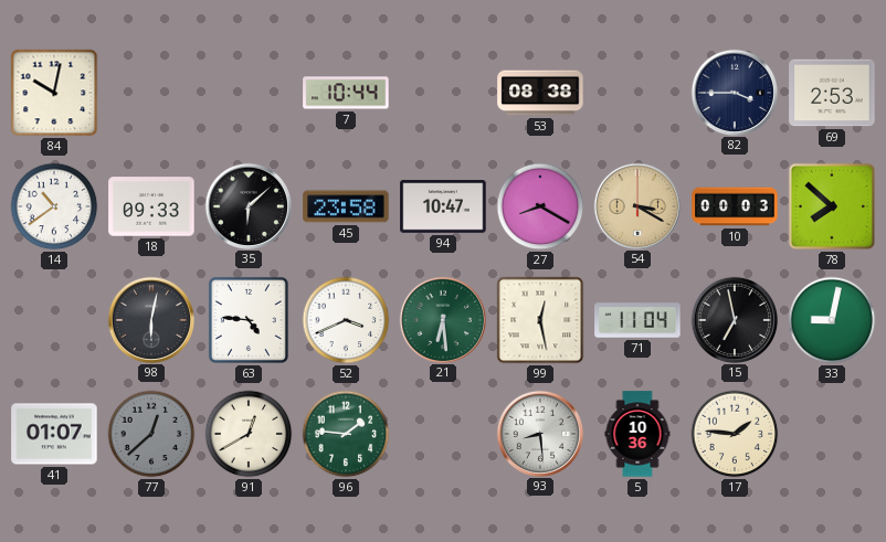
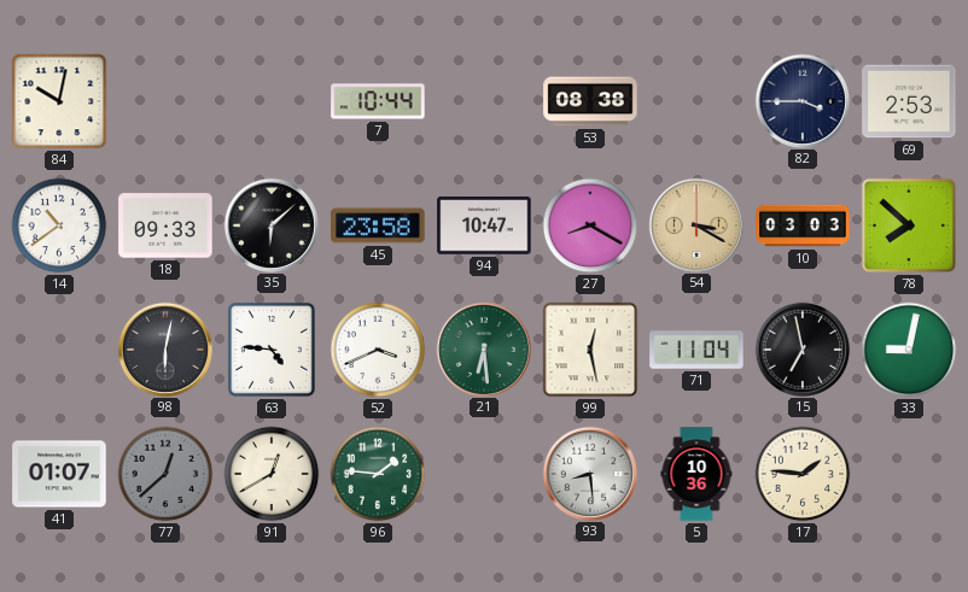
10: 00:03 -> 03:03
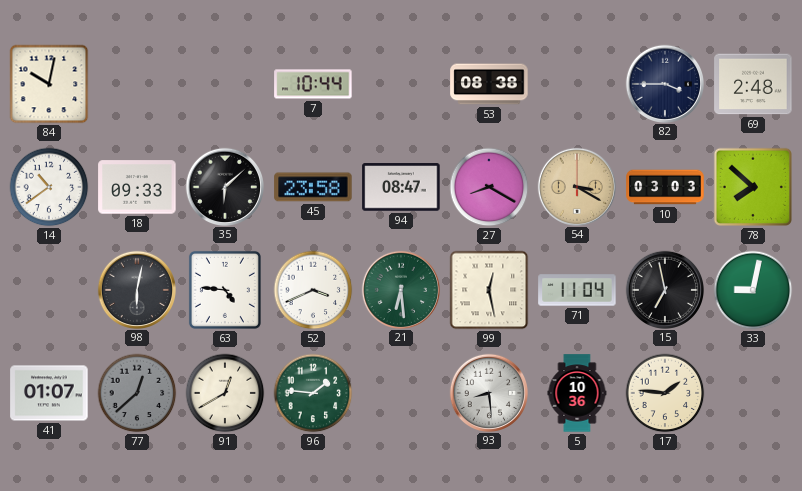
69: 2:53 -> 2:48
94: 10:47 -> 08:47
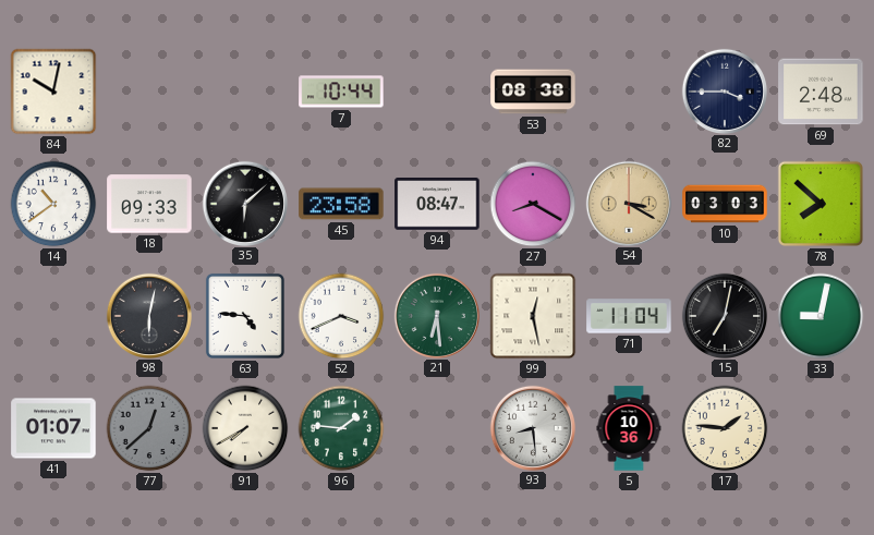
15: 6:58 -> 7:02
91: 12:40 -> 7:40
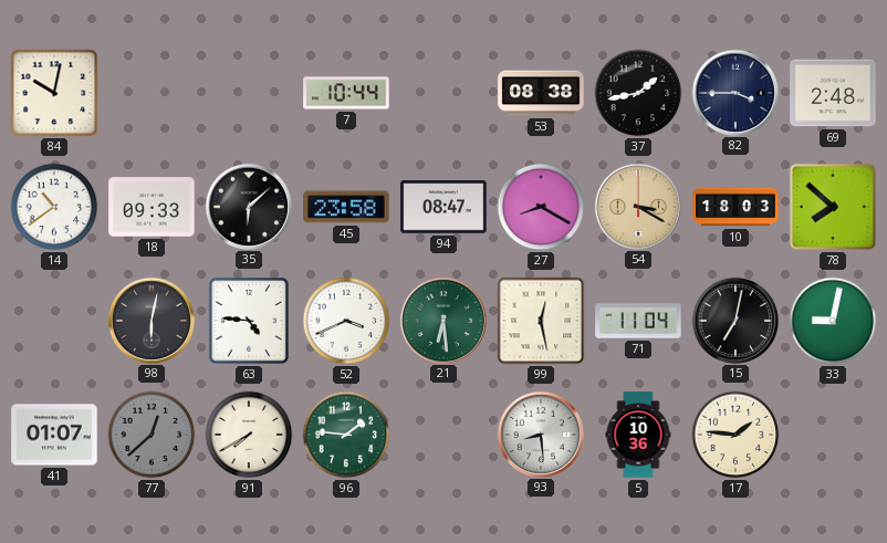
37: none -> 1:43
10: 03:03 -> 18:03
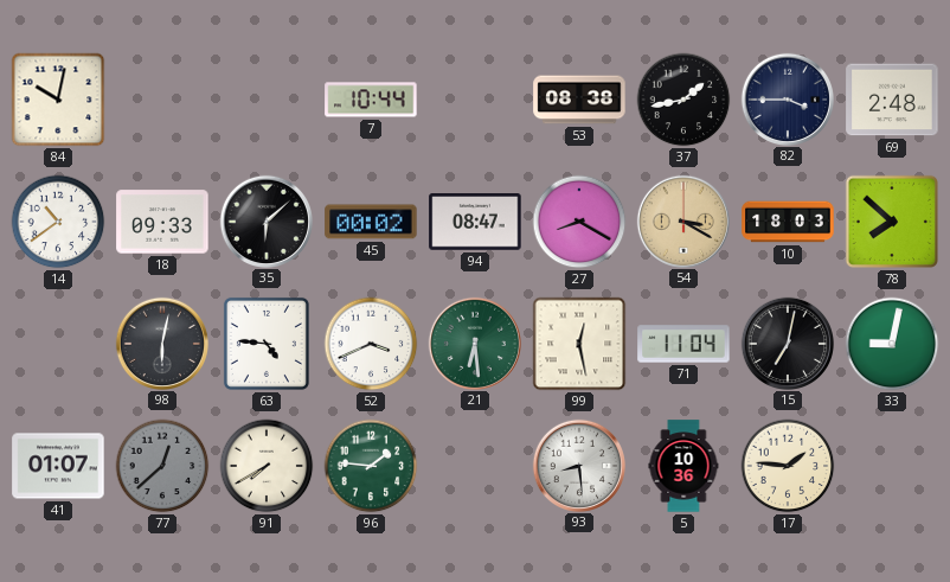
45: 23:58 -> 00:02
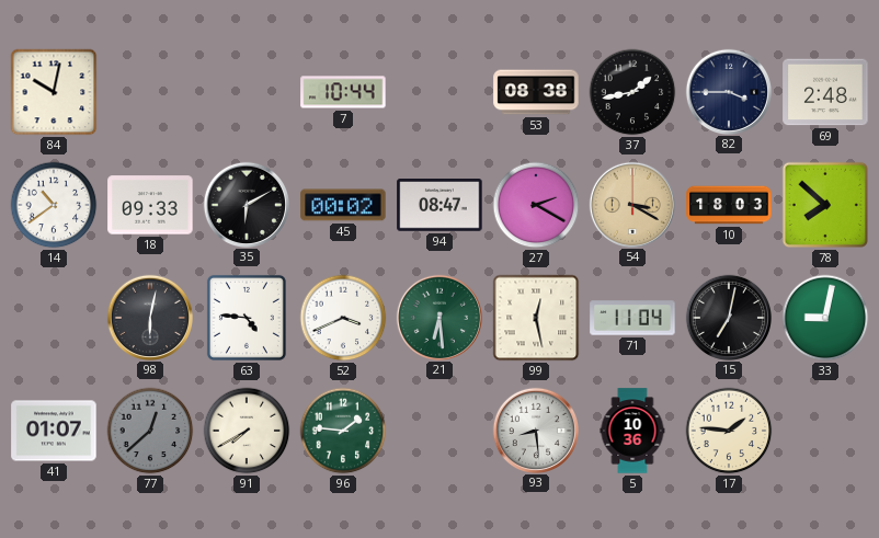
35: 6:08 -> 6:10
27: 8:20 -> 2:20
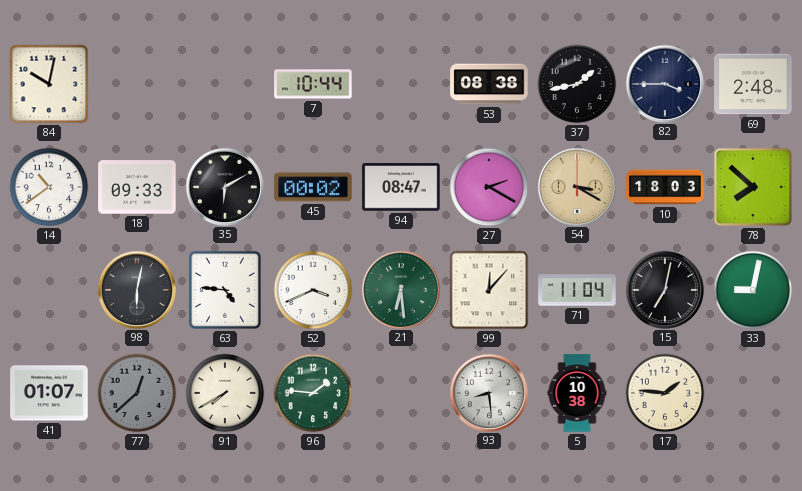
99: 12:28 -> 12:07
5: 10:36 -> 10:38
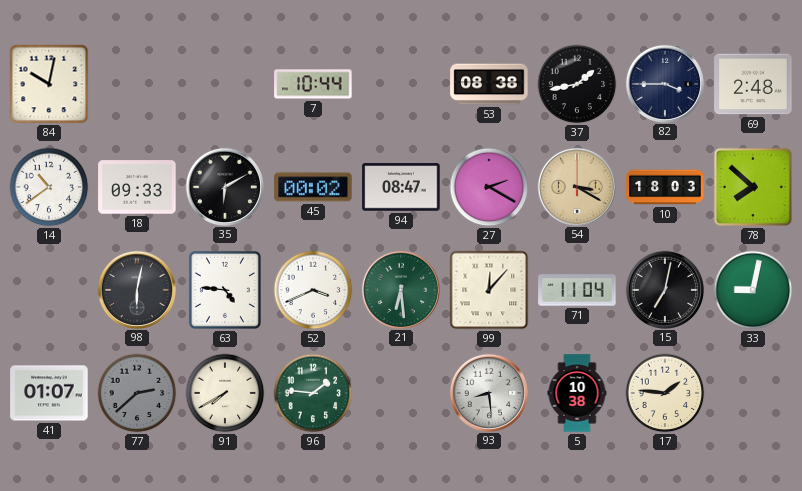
77: 12:38 -> 2:38
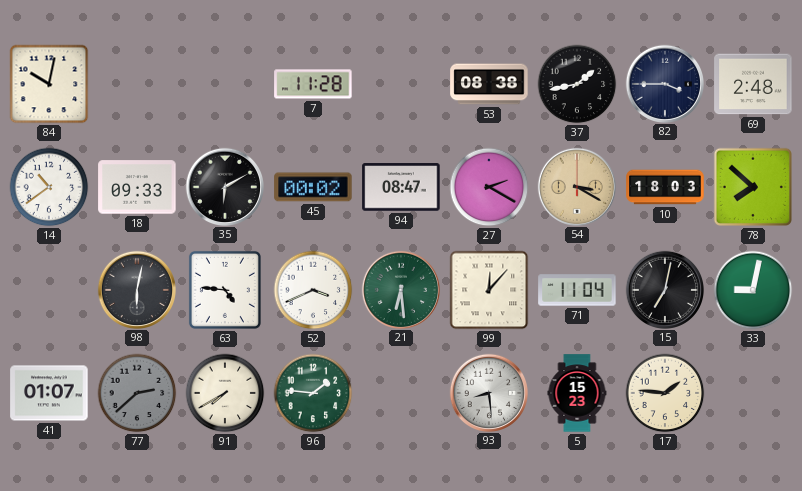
7: 10:44 -> 11:28
5: 10:38 -> 15:23
